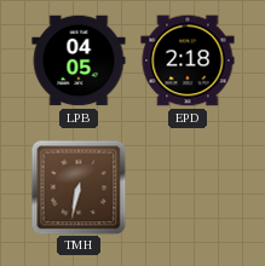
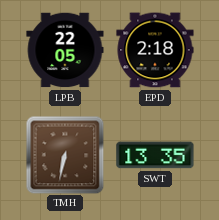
LPB: 04:05 -> 22:05
SWT: none -> 13:35
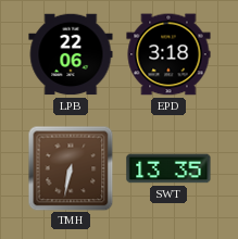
LPB: 22:05 -> 22:06
EPD: 2:18 -> 3:18
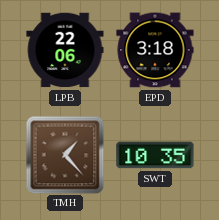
TMH: 6:32 -> 1:23
SWT: 13:35 -> 10:35
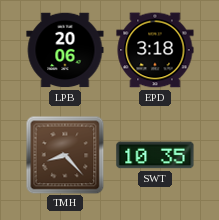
LPB: 22:06 -> 20:06
TMH: 1:23 -> 8:23
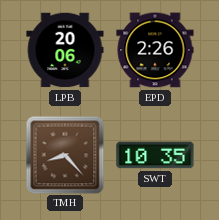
EPD: 3:18 -> 2:26
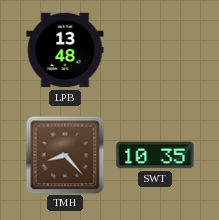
LPB: 20:06 -> 13:48
EPD: 2:26 -> none
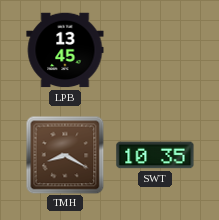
LPB: 13:48 -> 13:45
TMH: 8:23 -> 8:20
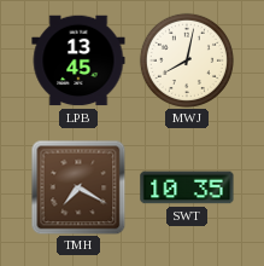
MWJ: none -> 8:02
TMH: 8:20 -> 7:20
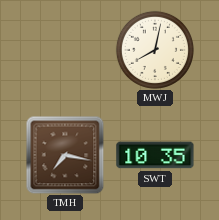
LPB: 13:45 -> none
TMH: 7:20 -> 7:17
